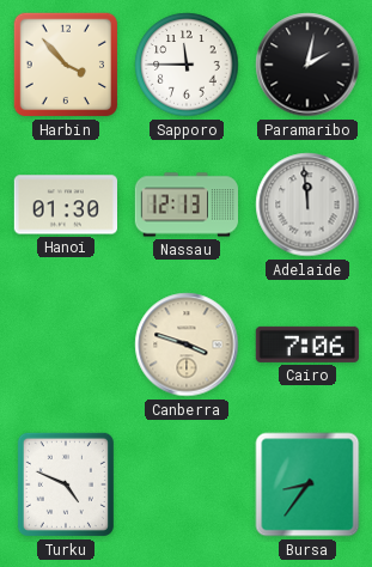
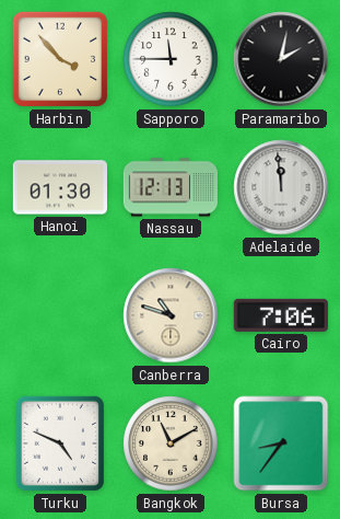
Canberra: 3:48 -> 10:48
Bangkok: none -> 11:10
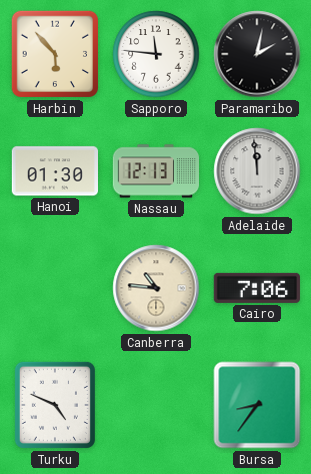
Harbin: 3:53 -> 5:53
Sapporo: 11:45 -> 11:46
Canberra: 10:48 -> 10:46
Bangkok: 11:10 -> none
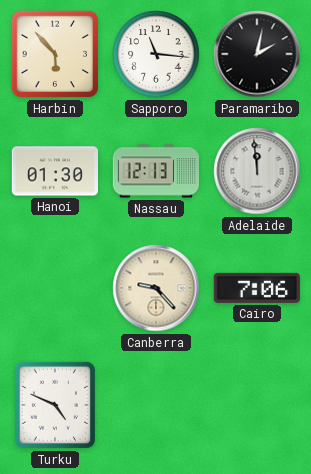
Sapporo: 11:46 -> 11:16
Canberra: 10:46 -> 9:23
Bursa: 8:36 -> none
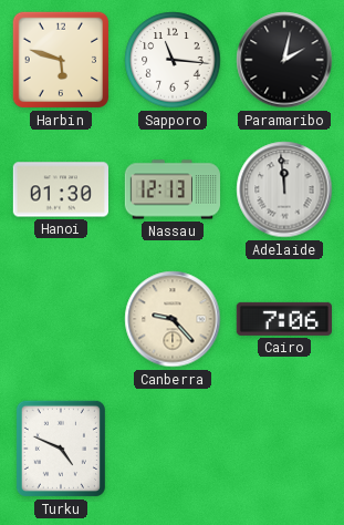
Harbin: 5:53 -> 5:48
